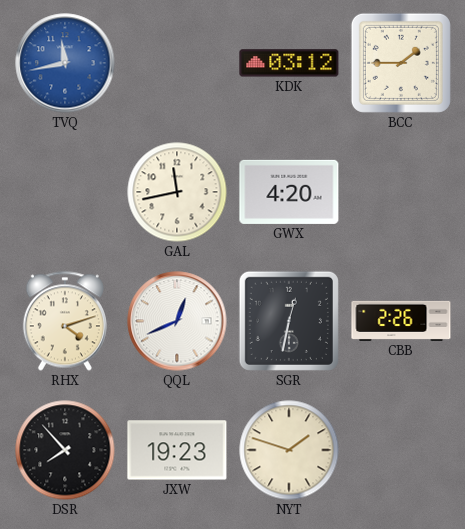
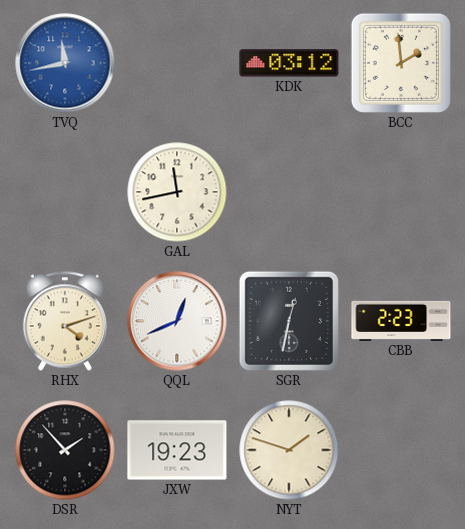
BCC: 1:45 -> 1:59
GWX: 4:20 -> none
CBB: 2:26 -> 2:23
DSR: 7:53 -> 1:53
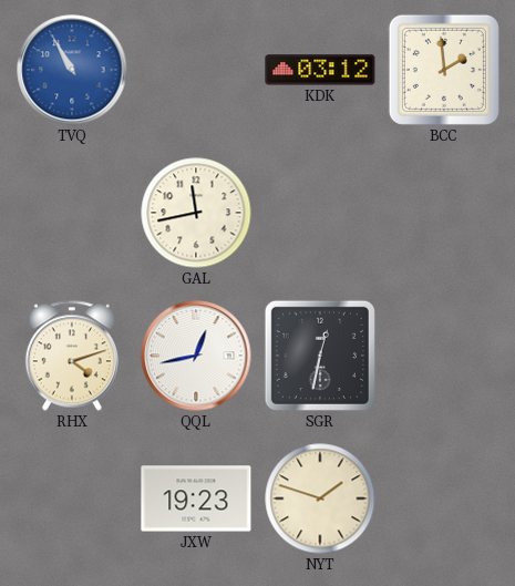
TVQ: 11:43 -> 10:55
QQL: 12:41 -> 12:43
CBB: 2:23 -> none
DSR: 1:53 -> none
